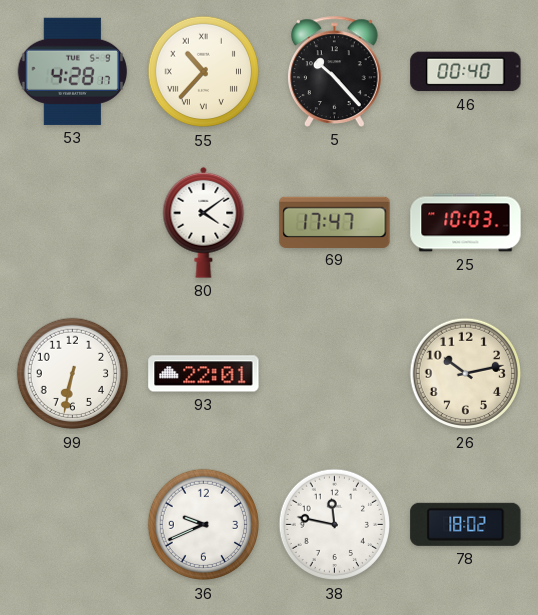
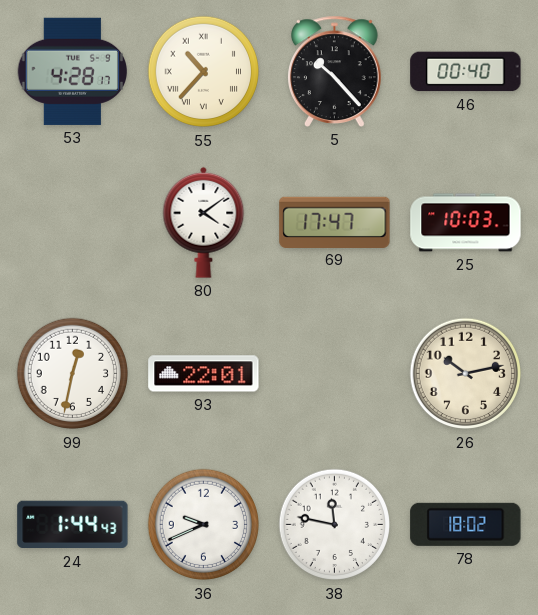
99: 6:32 -> 12:32
24: none -> 1:44
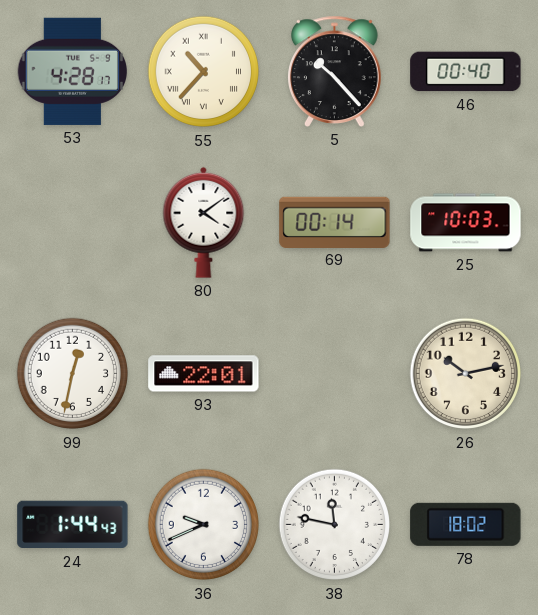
69: 17:47 -> 00:14
